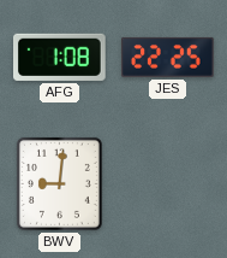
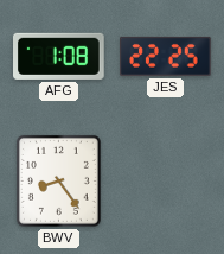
BWV: 9:01 -> 8:24
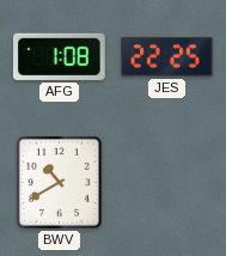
BWV: 8:24 -> 10:40
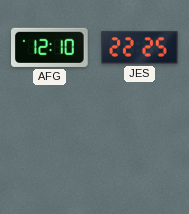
AFG: 1:08 -> 12:10
BWV: 10:40 -> none
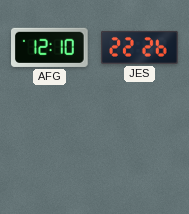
JES: 22:25 -> 22:26
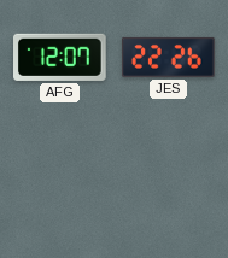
AFG: 12:10 -> 12:07
